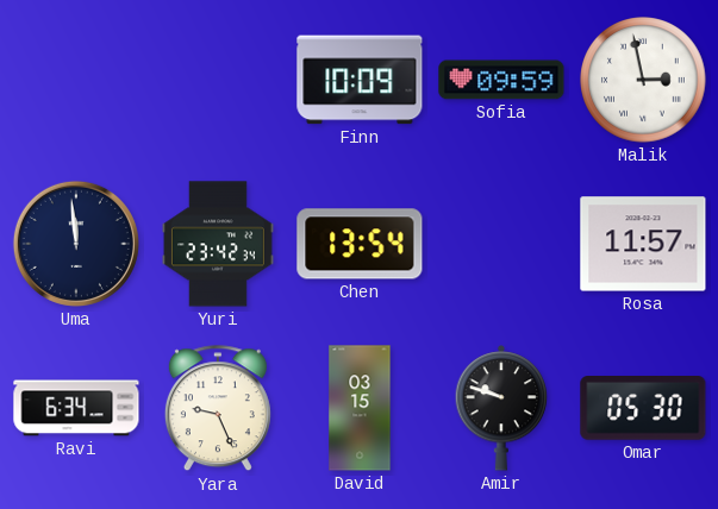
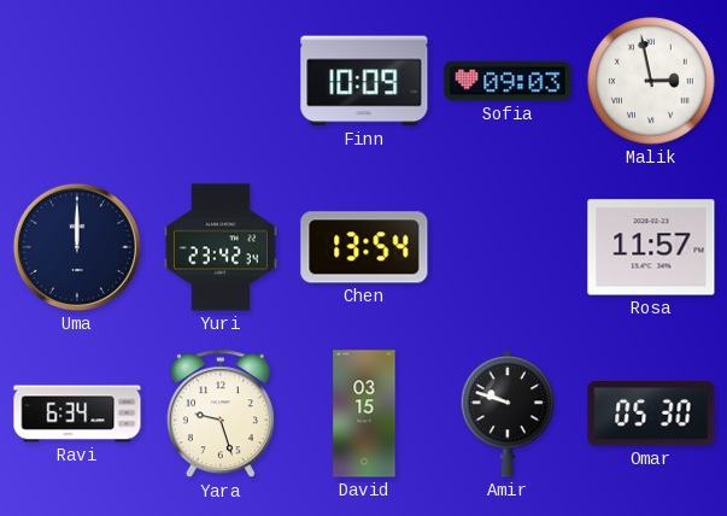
Sofia: 09:59 -> 09:03
Uma: 11:59 -> 12:00
Yara: 9:26 -> 9:27
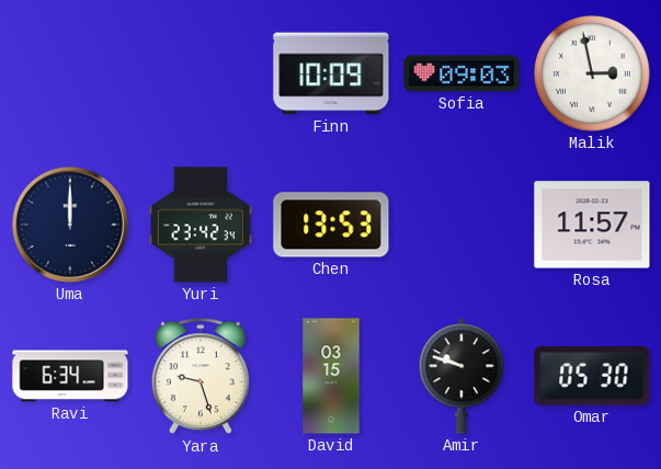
Chen: 13:54 -> 13:53
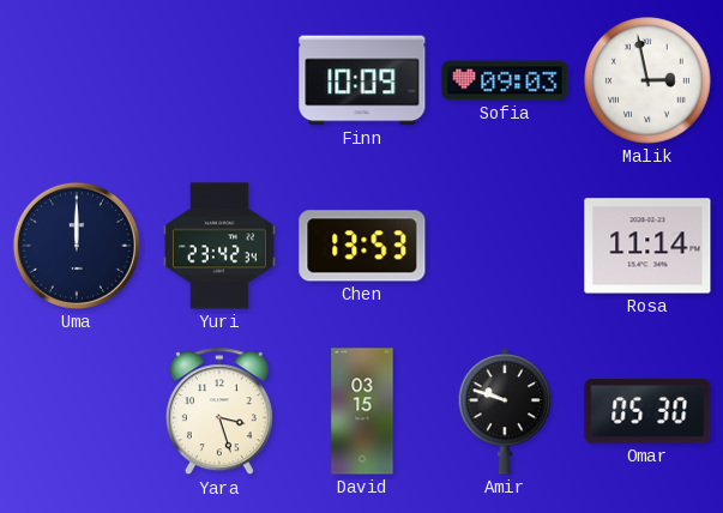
Rosa: 11:57 -> 11:14
Ravi: 6:34 -> none
Yara: 9:27 -> 3:27
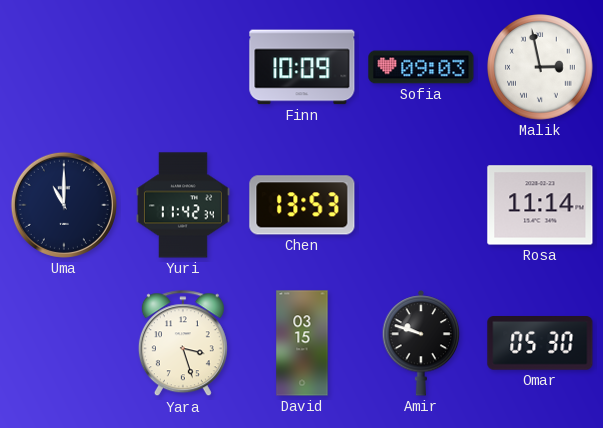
Uma: 12:00 -> 11:00
Yuri: 23:42 -> 11:42
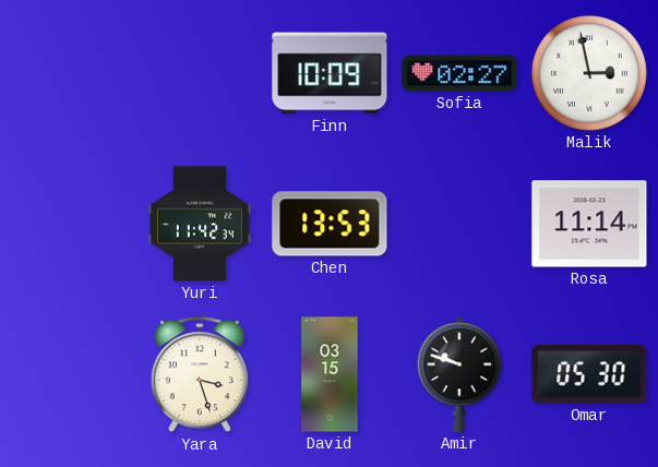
Sofia: 09:03 -> 02:27
Uma: 11:00 -> none
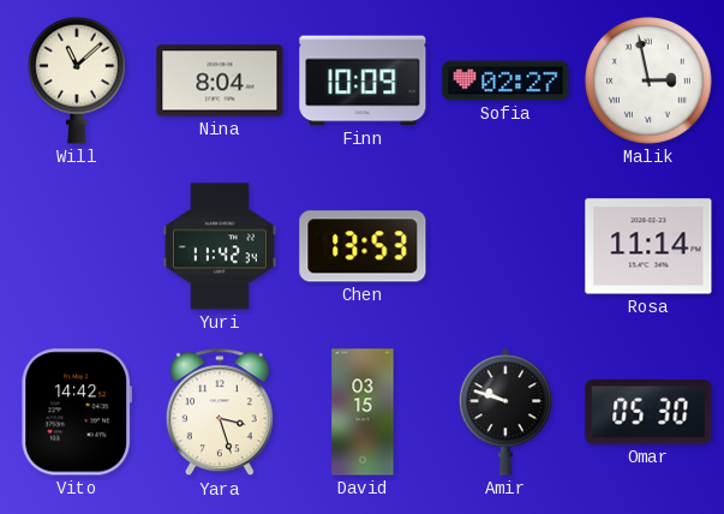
Will: none -> 11:08
Nina: none -> 8:04
Vito: none -> 14:42
